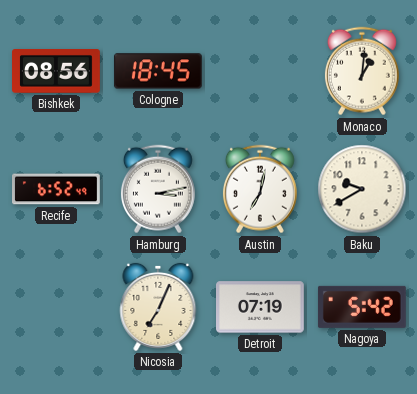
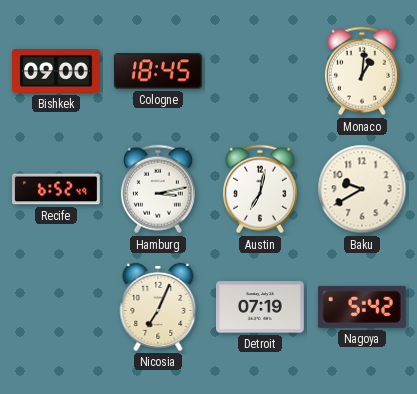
Bishkek: 08:56 -> 09:00
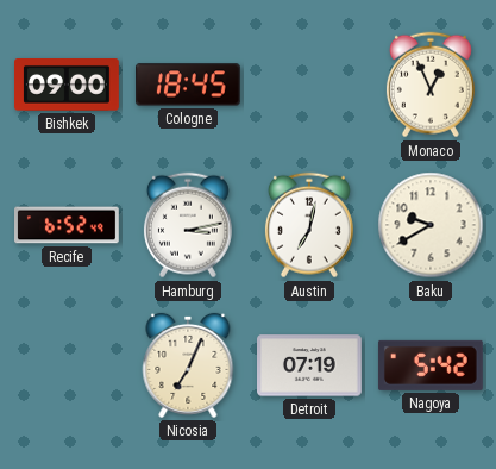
Monaco: 1:01 -> 12:56
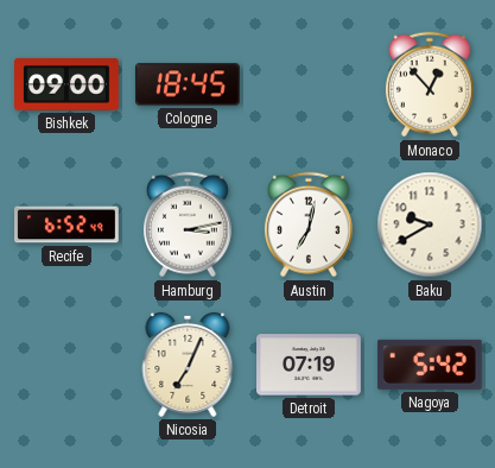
Monaco: 12:56 -> 12:53
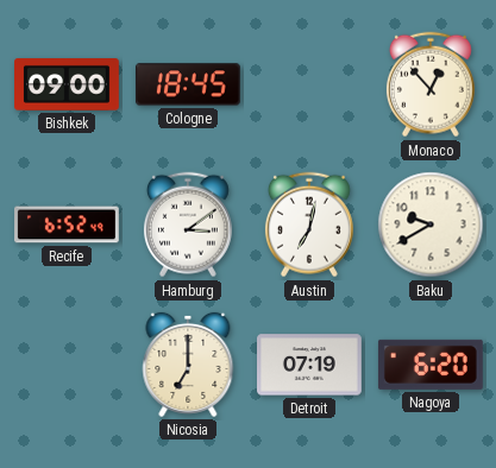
Hamburg: 3:13 -> 3:09
Nicosia: 7:04 -> 7:00
Nagoya: 5:42 -> 6:20
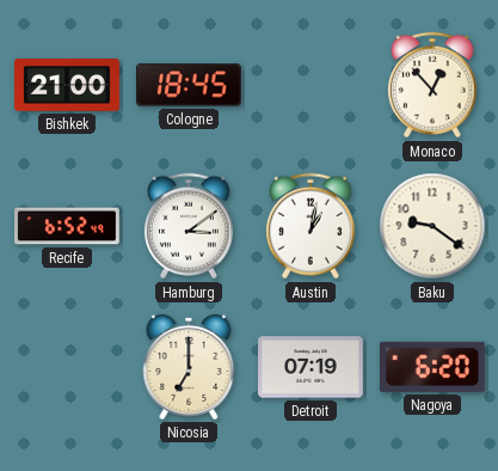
Bishkek: 09:00 -> 21:00
Austin: 7:02 -> 1:02
Baku: 9:40 -> 9:21
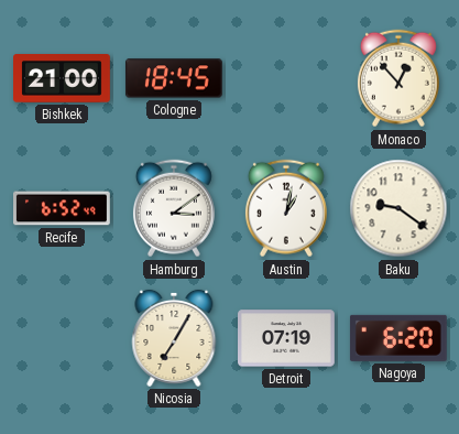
Nicosia: 7:00 -> 7:05
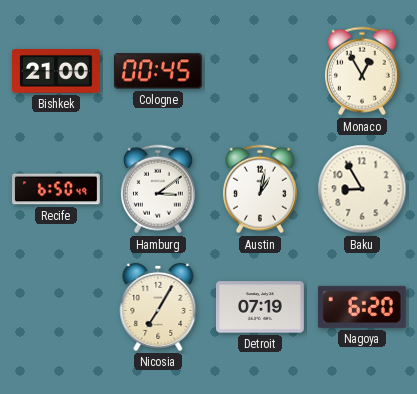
Cologne: 18:45 -> 00:45
Monaco: 12:53 -> 12:55
Recife: 6:52 -> 6:50
Baku: 9:21 -> 8:55
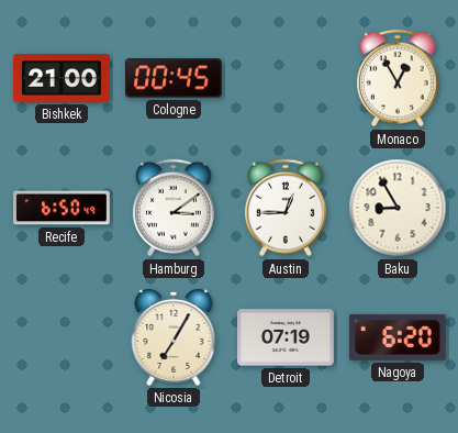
Austin: 1:02 -> 12:45
